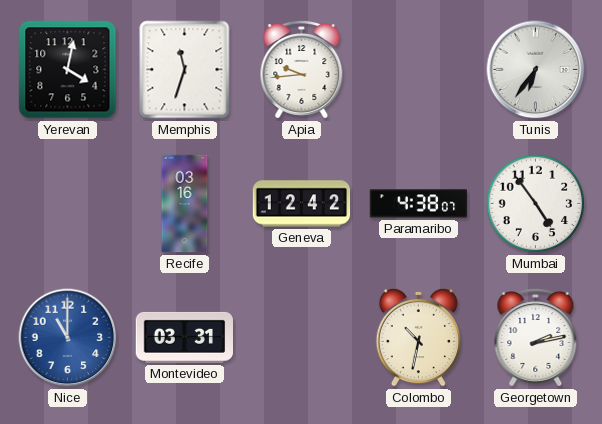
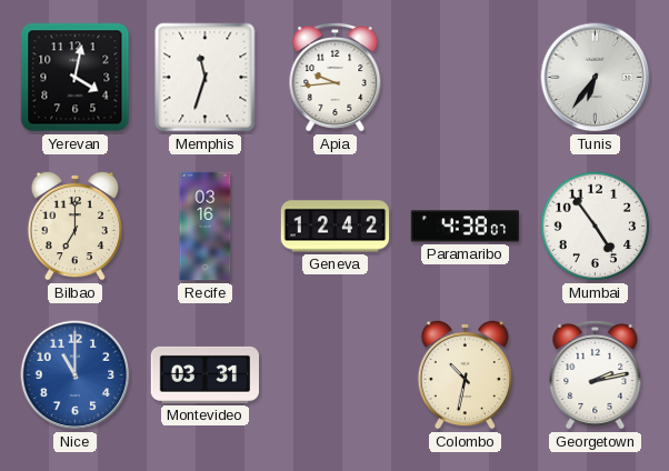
Bilbao: none -> 7:00
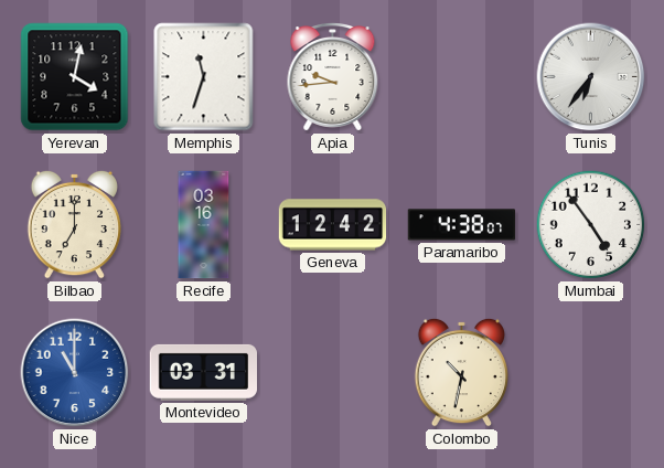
Georgetown: 2:13 -> none
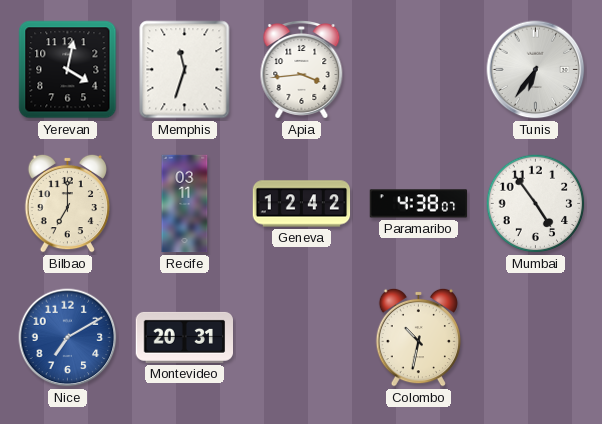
Apia: 9:44 -> 3:44
Recife: 03:16 -> 03:11
Nice: 11:00 -> 7:10
Montevideo: 03:31 -> 20:31
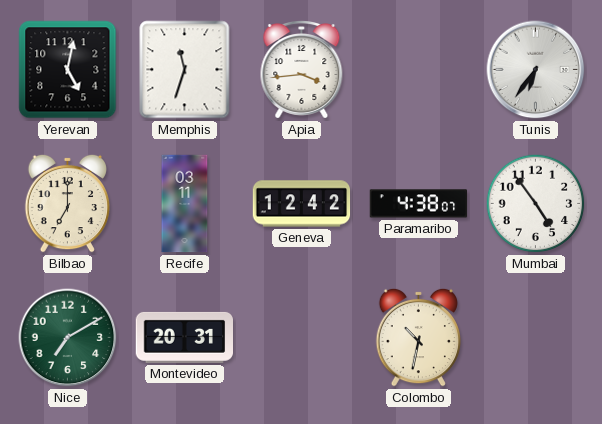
Yerevan: 4:02 -> 5:02
Nice dial: blue -> green
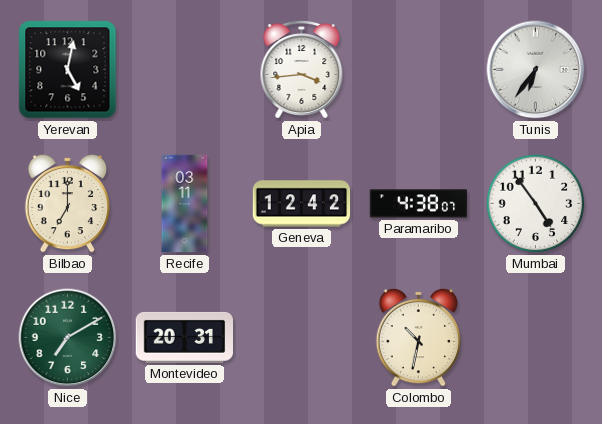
Memphis: 11:33 -> none
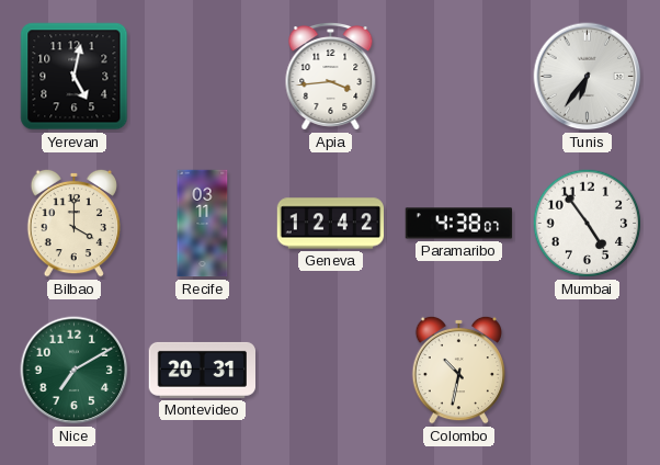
Bilbao: 7:00 -> 4:00
